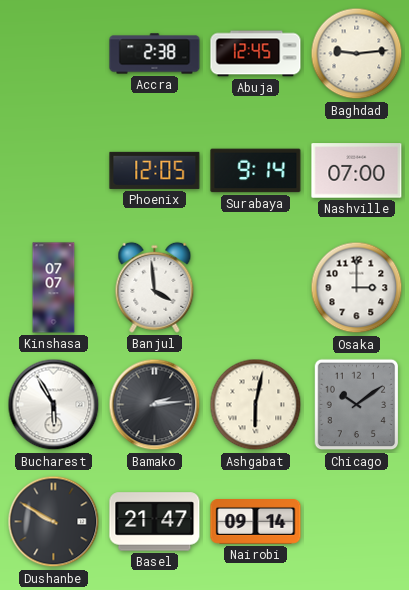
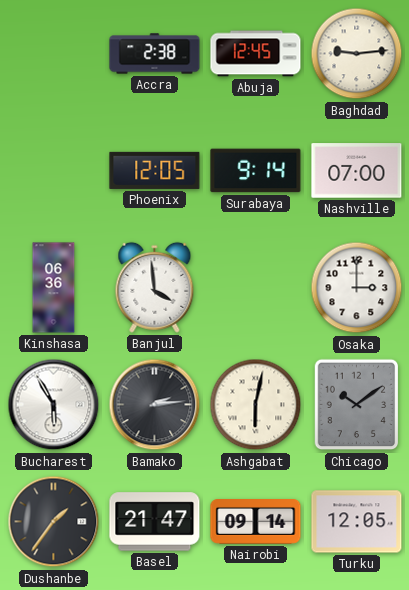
Kinshasa: 07:07 -> 06:36
Dushanbe: 9:50 -> 1:36
Turku: none -> 12:05
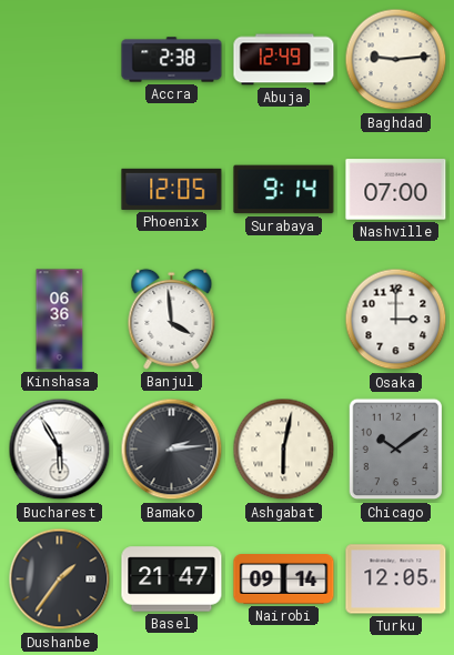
Abuja: 12:45 -> 12:49
